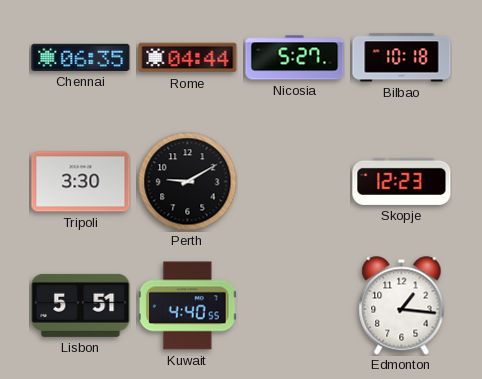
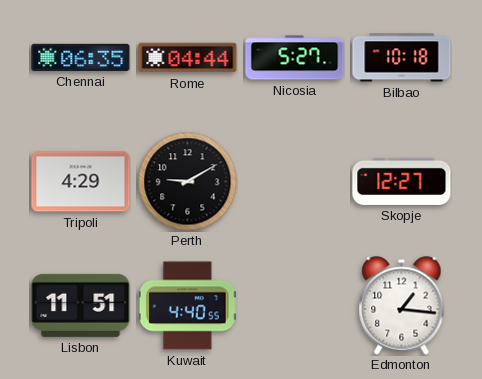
Tripoli: 3:30 -> 4:29
Skopje: 12:23 -> 12:27
Lisbon: 5:51 -> 11:51
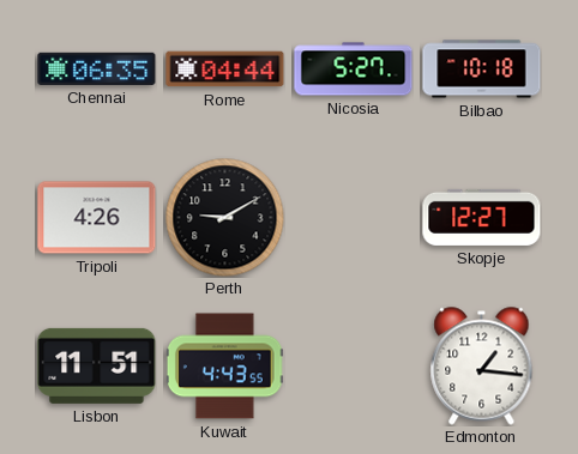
Tripoli: 4:29 -> 4:26
Kuwait: 4:40 -> 4:43
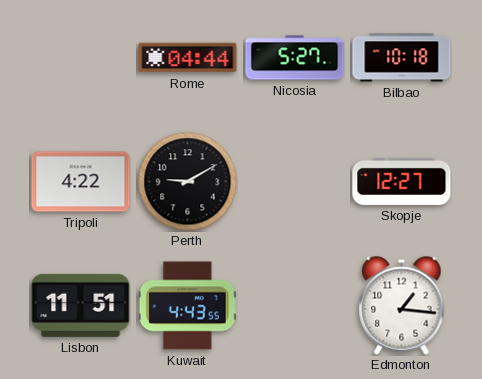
Chennai: 06:35 -> none
Tripoli: 4:26 -> 4:22
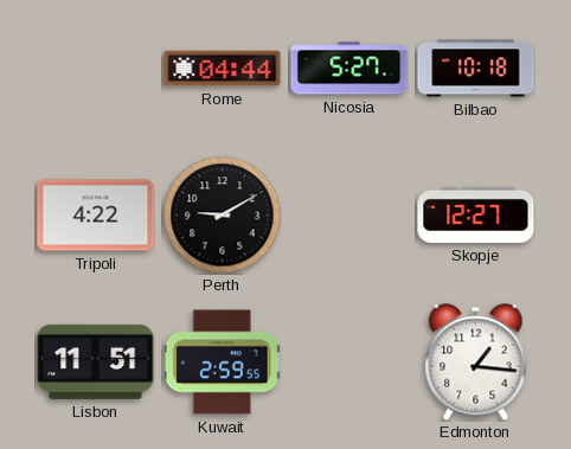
Kuwait: 4:43 -> 2:59
